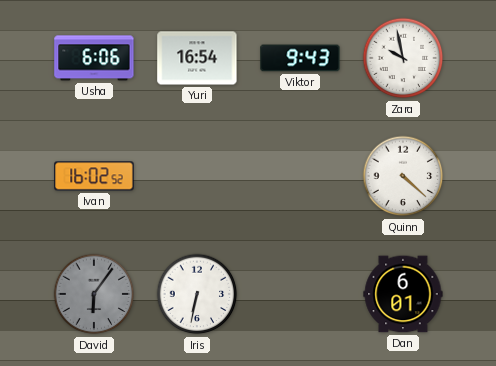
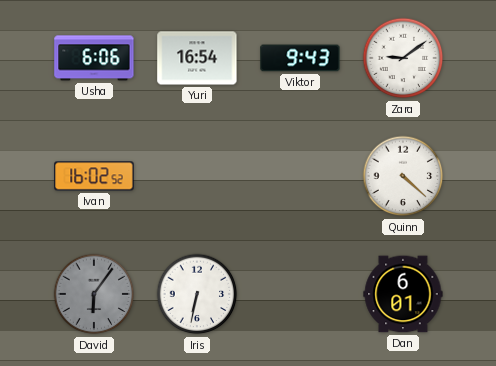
Zara: 9:58 -> 9:09
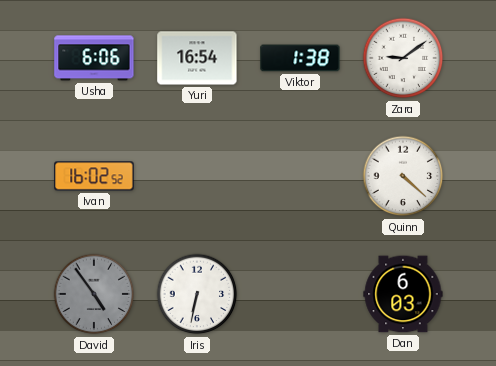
Viktor: 9:43 -> 1:38
David: 6:06 -> 4:54
Dan: 6:01 -> 6:03
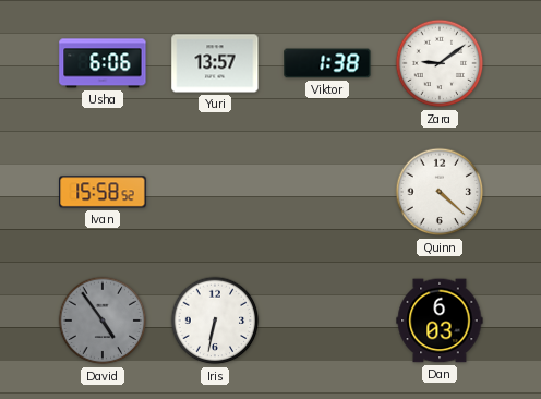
Yuri: 16:54 -> 13:57
Ivan: 16:02 -> 15:58
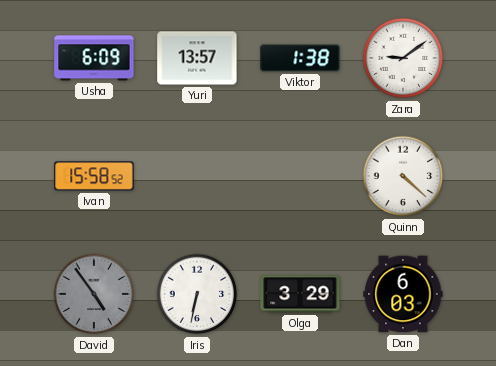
Usha: 6:06 -> 6:09
Olga: none -> 3:29
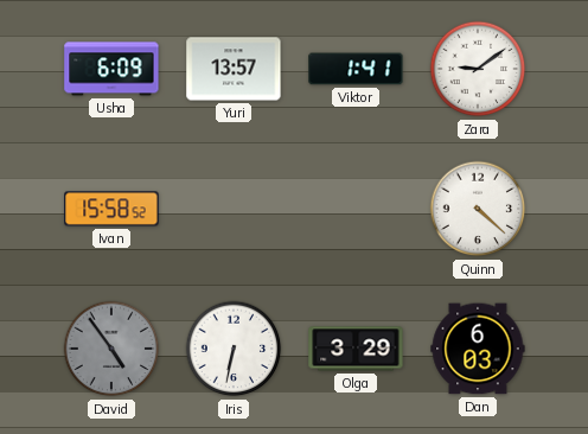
Viktor: 1:38 -> 1:41
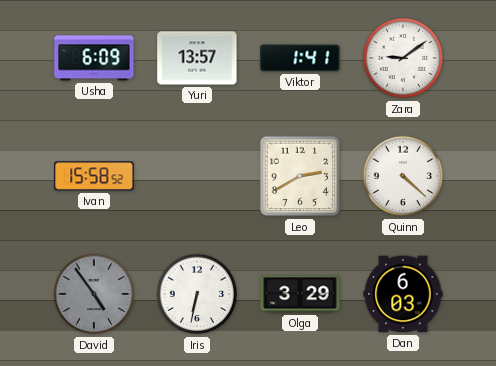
Leo: none -> 2:40
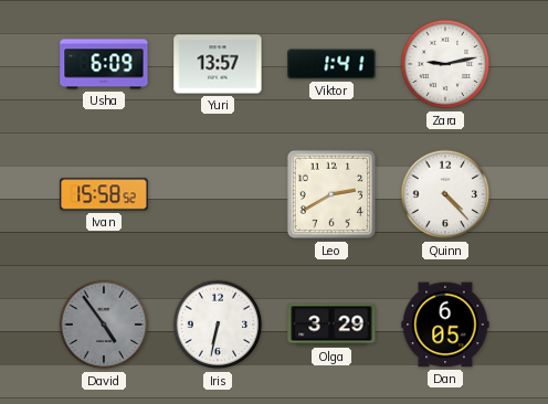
Zara: 9:09 -> 9:13
Quinn: 4:22 -> 4:23
Dan: 6:03 -> 6:05
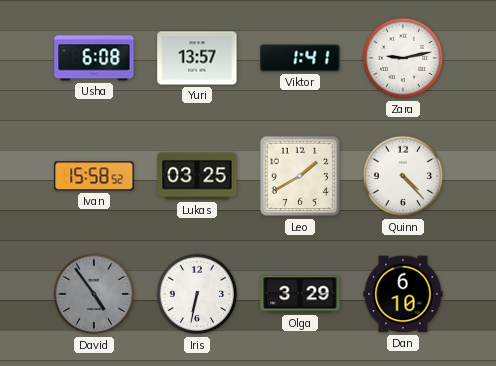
Usha: 6:09 -> 6:08
Lukas: none -> 03:25
Leo: 2:40 -> 1:40
Dan: 6:05 -> 6:10
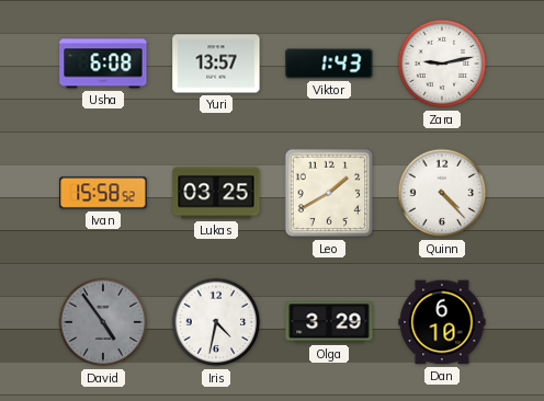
Viktor: 1:41 -> 1:43
Iris: 6:32 -> 4:32
